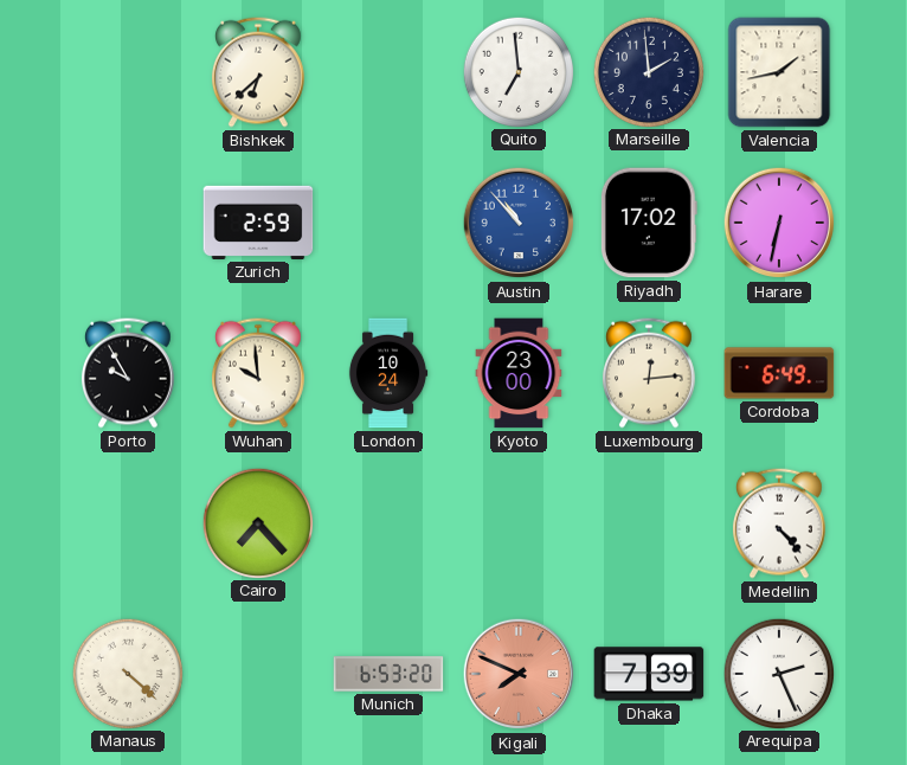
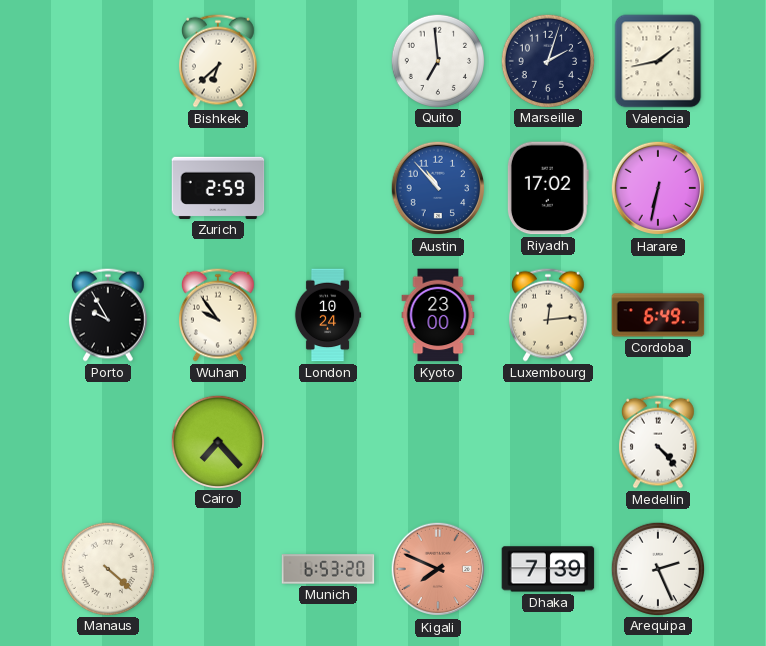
Marseille: 1:59 -> 2:03
Wuhan: 9:59 -> 9:54
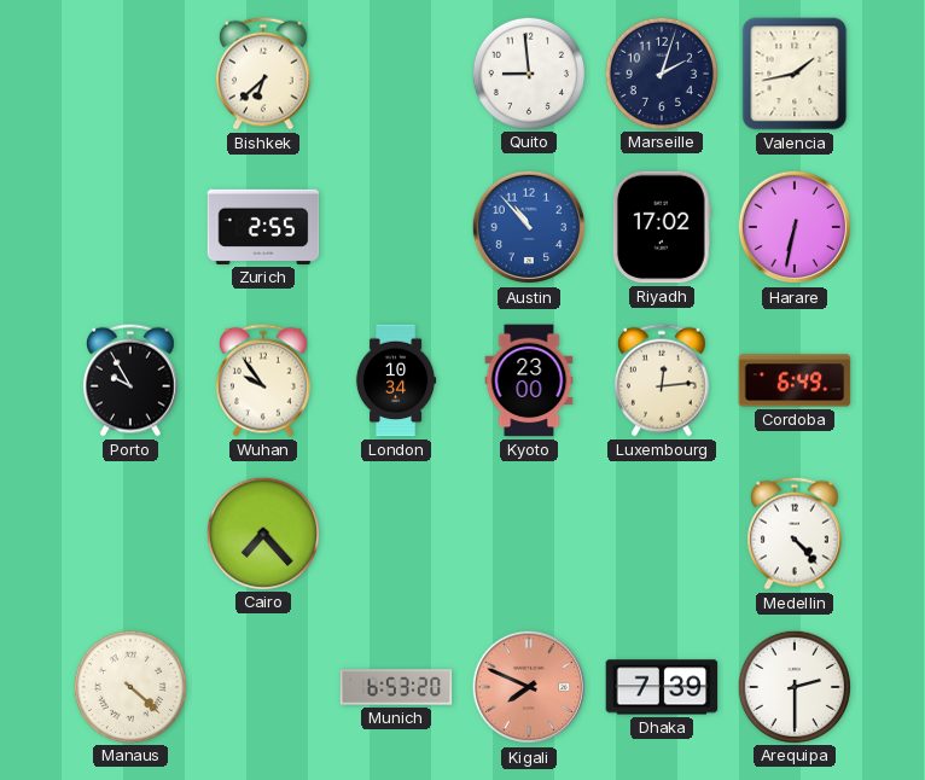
Quito: 6:59 -> 8:59
Zurich: 2:59 -> 2:55
London: 10:24 -> 10:34
Arequipa: 2:26 -> 2:30
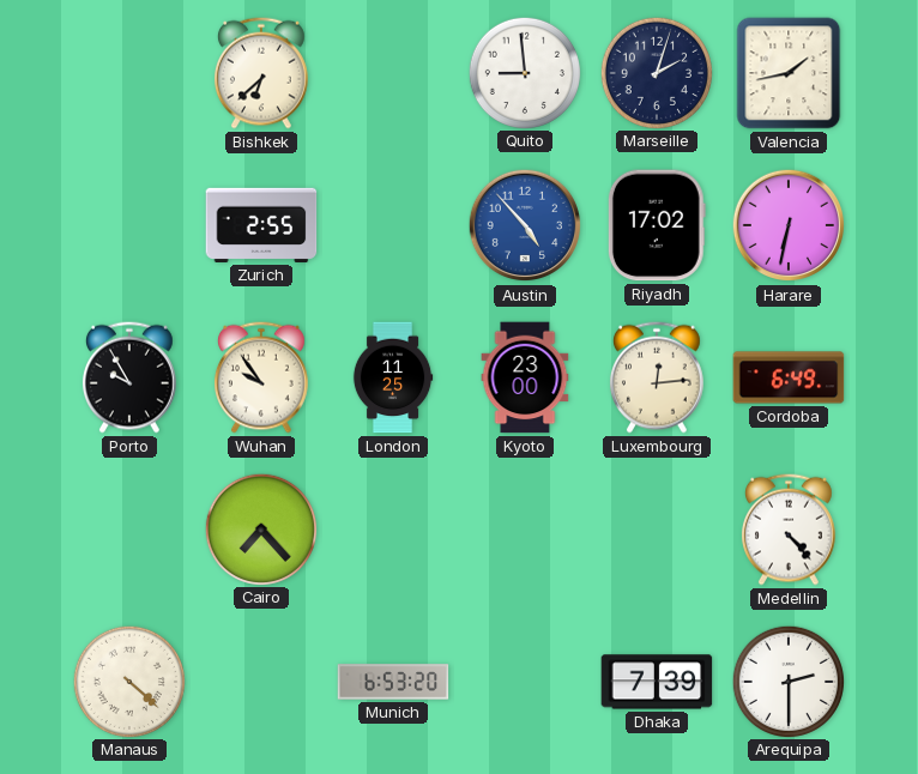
Austin: 10:53 -> 4:53
London: 10:34 -> 11:25
Kigali: 7:49 -> none
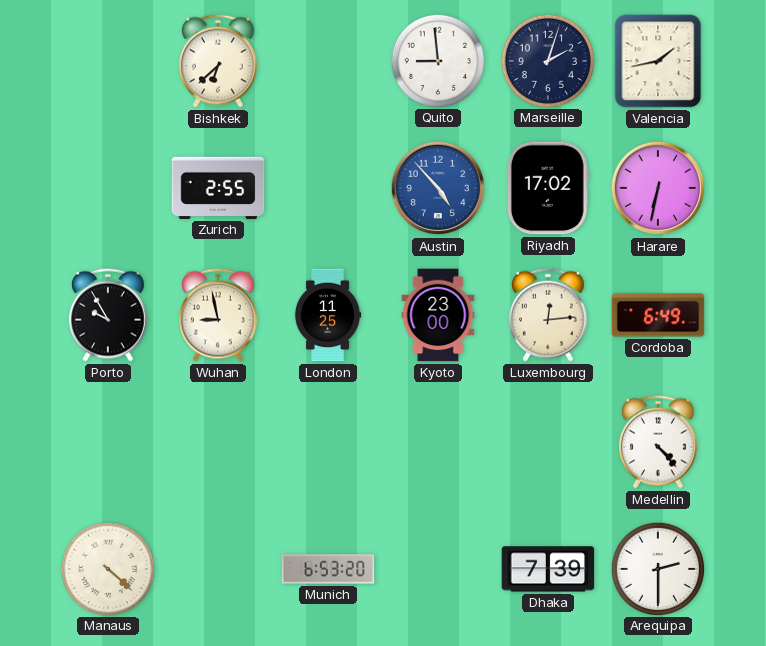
Wuhan: 9:54 -> 8:58
Cairo: 7:23 -> none
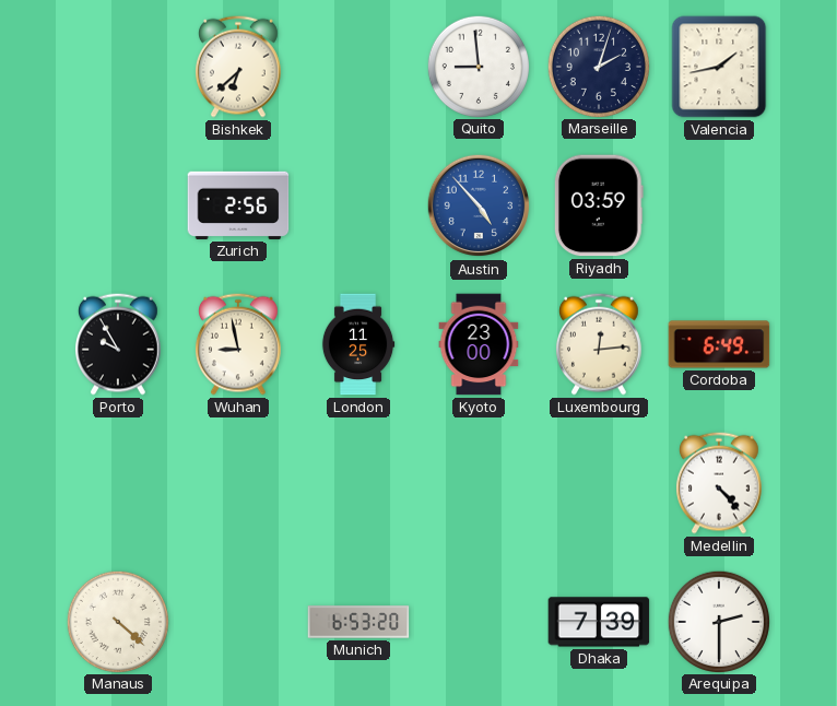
Zurich: 2:55 -> 2:56
Riyadh: 17:02 -> 03:59
Harare: 6:32 -> none
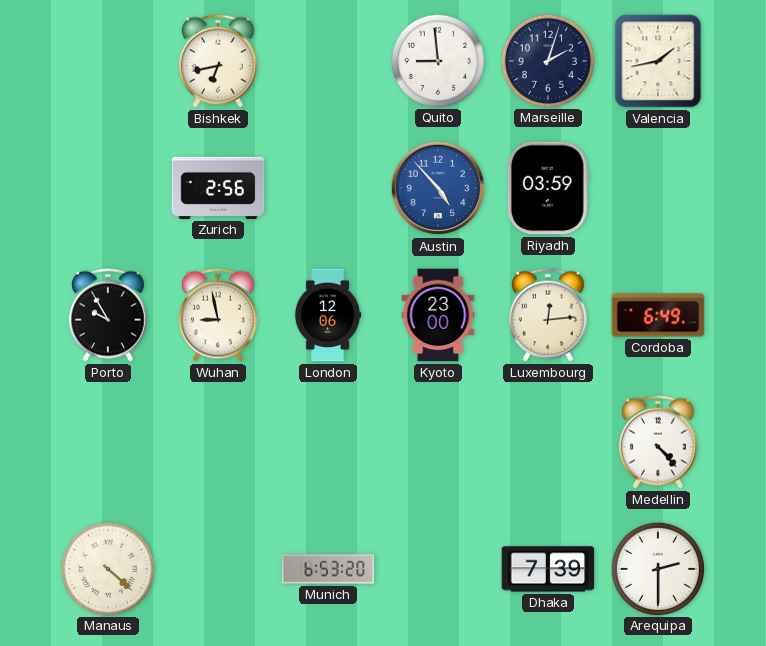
Bishkek: 6:38 -> 6:43
London: 11:25 -> 12:06
